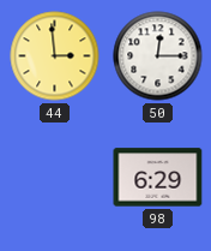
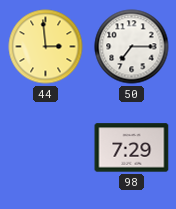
50: 12:15 -> 7:15
98: 6:29 -> 7:29
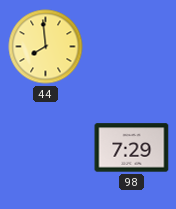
44: 2:59 -> 7:59
50: 7:15 -> none
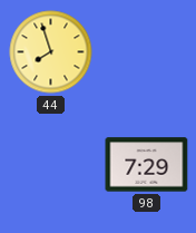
44: 7:59 -> 7:57
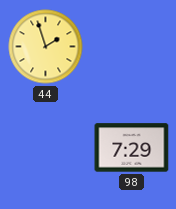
44: 7:57 -> 1:57
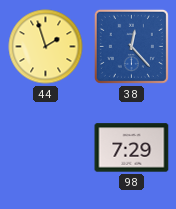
38: none -> 12:23
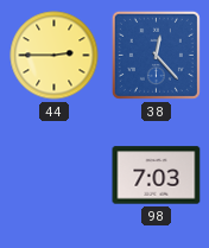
44: 1:57 -> 2:45
98: 7:29 -> 7:03
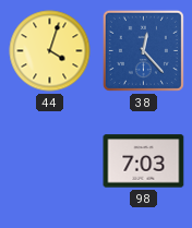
44: 2:45 -> 4:03
